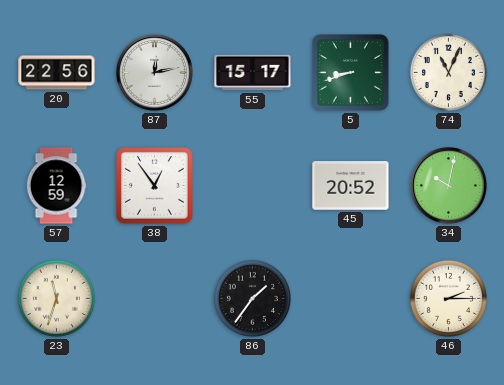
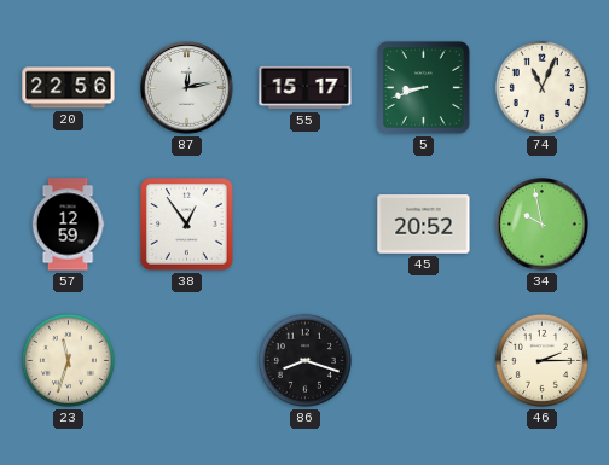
34: 10:02 -> 9:58
86: 1:36 -> 8:18
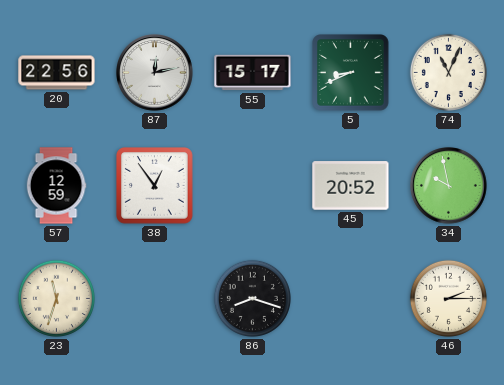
5: 8:42 -> 8:41
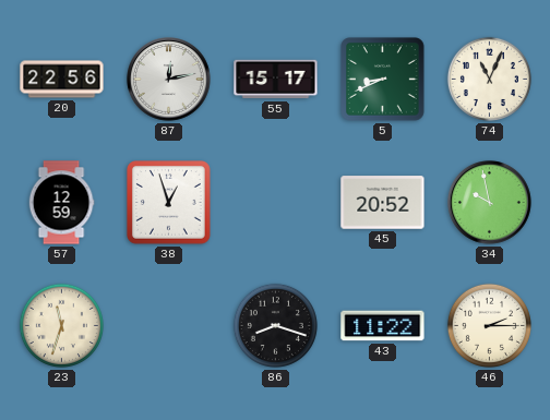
38: 12:54 -> 12:57
43: none -> 11:22
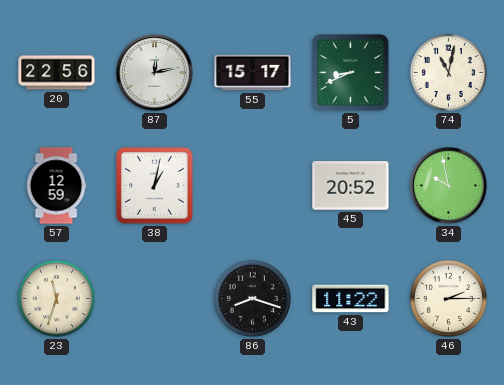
74: 11:04 -> 11:02
38: 12:57 -> 1:02
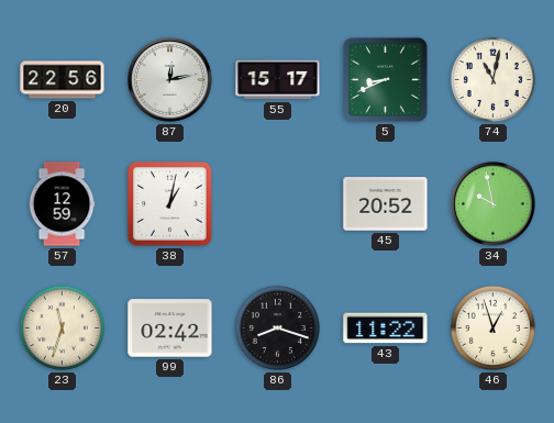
99: none -> 02:42
46: 2:15 -> 12:57
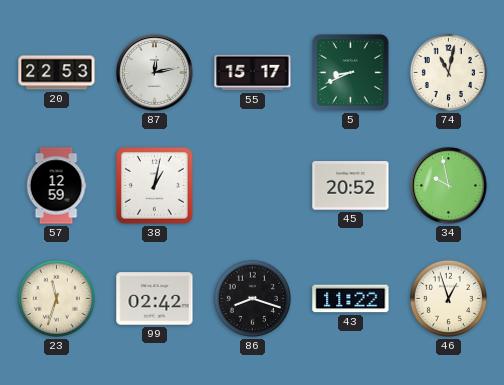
20: 22:56 -> 22:53
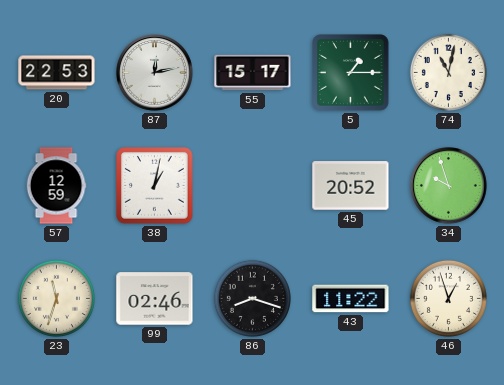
5: 8:41 -> 1:15
34: 9:58 -> 9:57
99: 02:42 -> 02:46
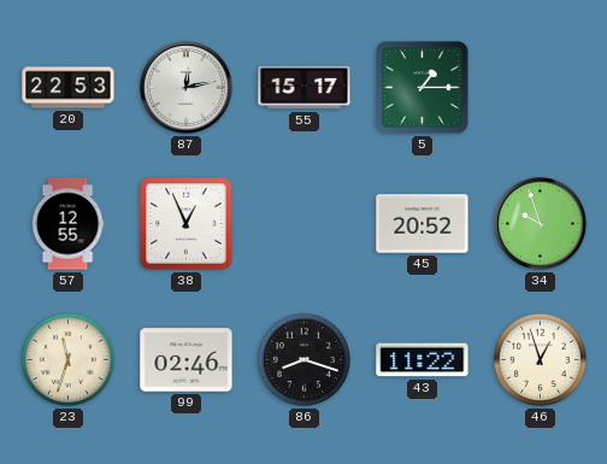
74: 11:02 -> none
57: 12:59 -> 12:55
38: 1:02 -> 12:56
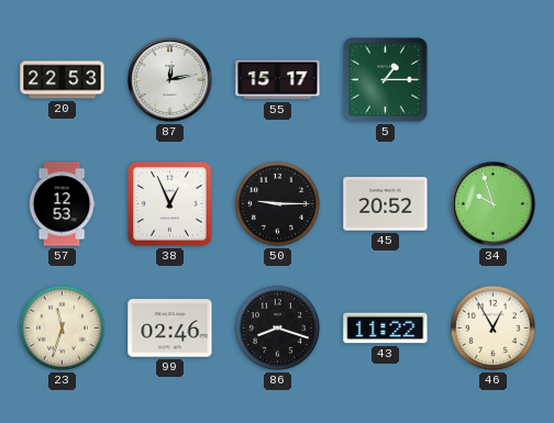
57: 12:55 -> 12:53
50: none -> 9:15
46: 12:57 -> 12:55
